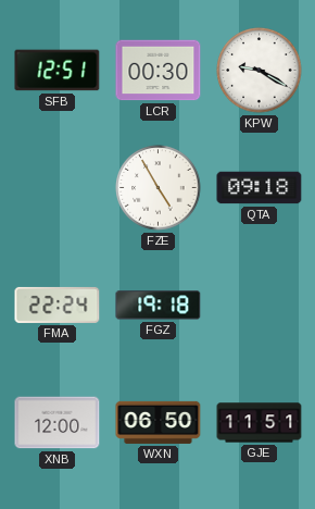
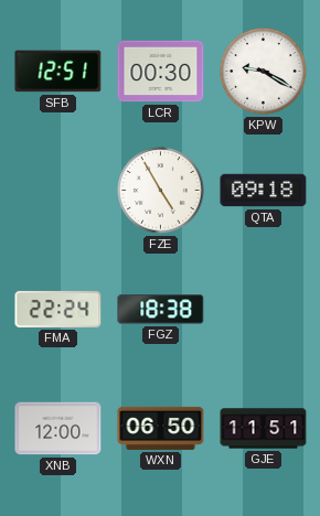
FGZ: 19:18 -> 18:38
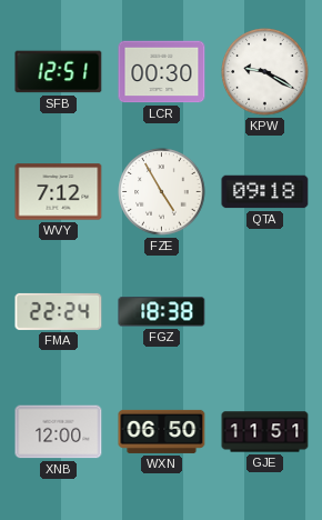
WVY: none -> 7:12
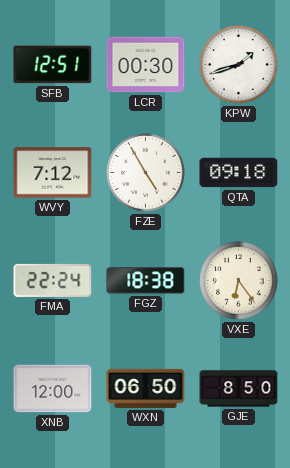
KPW: 9:20 -> 1:42
VXE: none -> 6:24
GJE: 11:51 -> 8:50
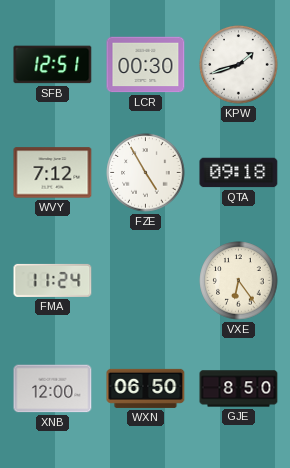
FMA: 22:24 -> 11:24
FGZ: 18:38 -> none
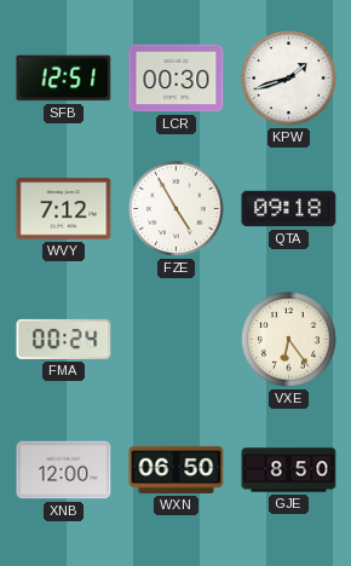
FMA: 11:24 -> 00:24
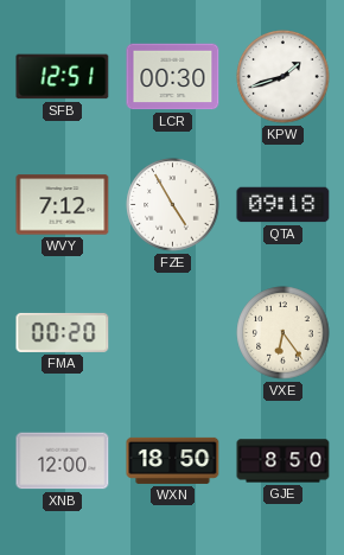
FMA: 00:24 -> 00:20
WXN: 06:50 -> 18:50
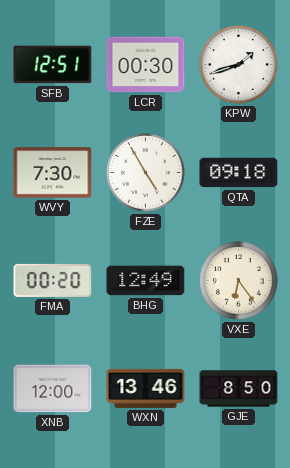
WVY: 7:12 -> 7:30
BHG: none -> 12:49
WXN: 18:50 -> 13:46
